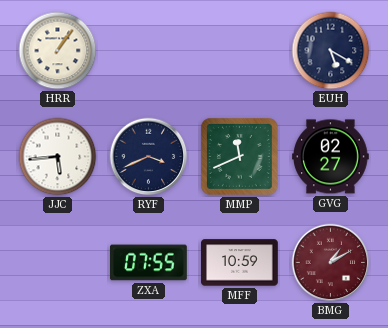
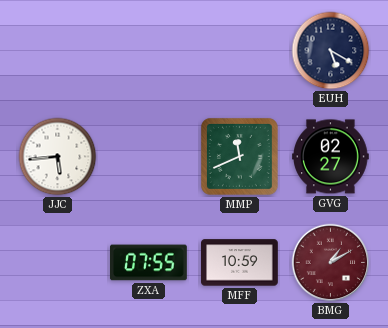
HRR: 1:06 -> none
RYF: 3:41 -> none
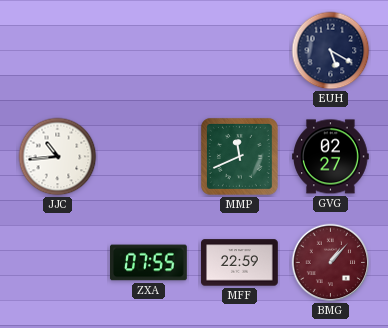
JJC: 5:44 -> 10:44
MFF: 10:59 -> 22:59
BMG: 1:10 -> 1:07
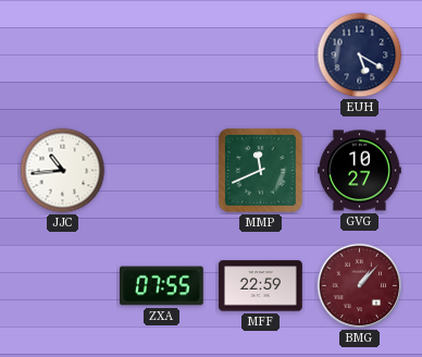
GVG: 02:27 -> 10:27
